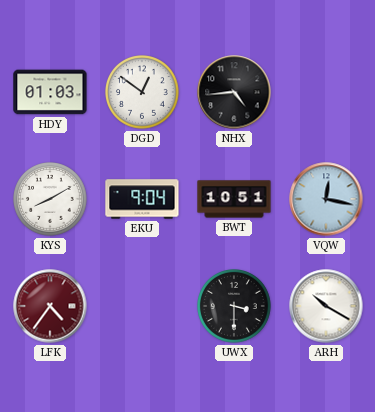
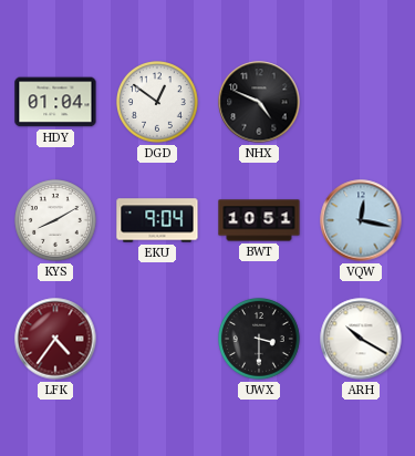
HDY: 01:03 -> 01:04
NHX: 4:44 -> 4:49
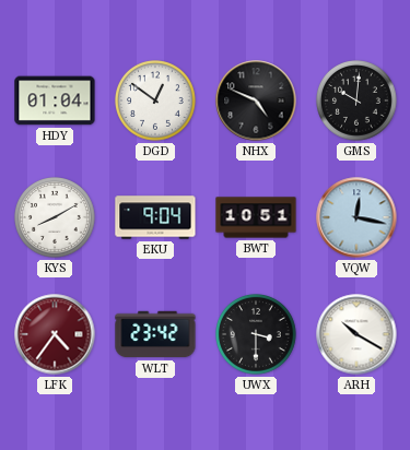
GMS: none -> 10:01
WLT: none -> 23:42
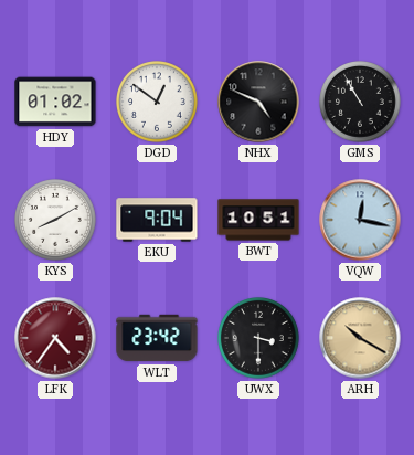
HDY: 01:04 -> 01:02
GMS: 10:01 -> 10:55
ARH dial: white -> champagne
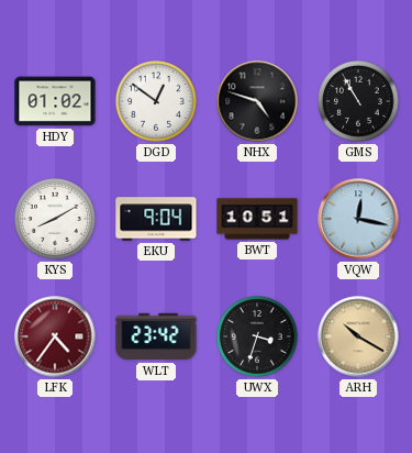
NHX: 4:49 -> 4:48
UWX: 3:30 -> 3:33
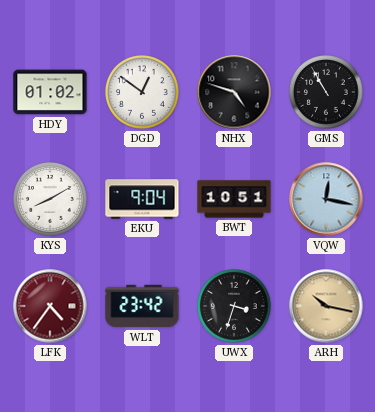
ARH: 10:20 -> 10:17
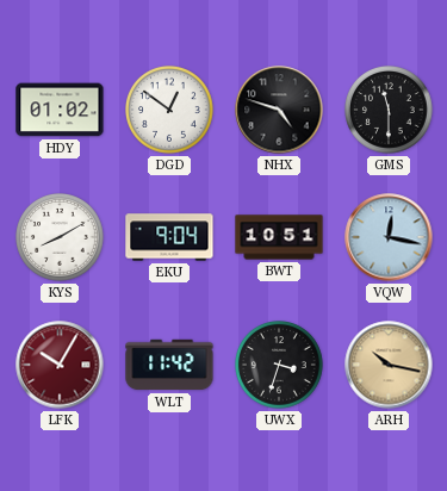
GMS: 10:55 -> 11:30
LFK: 4:36 -> 10:05
WLT: 23:42 -> 11:42
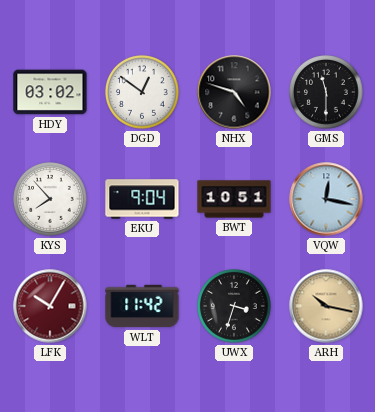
HDY: 01:02 -> 03:02
KYS: 8:10 -> 7:53
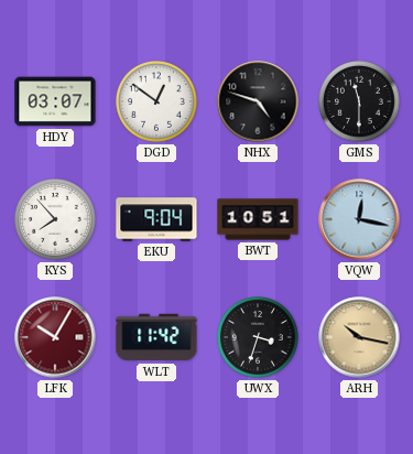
HDY: 03:02 -> 03:07
